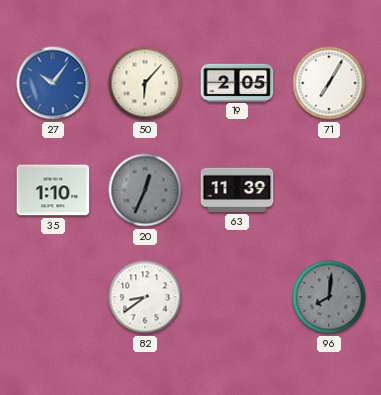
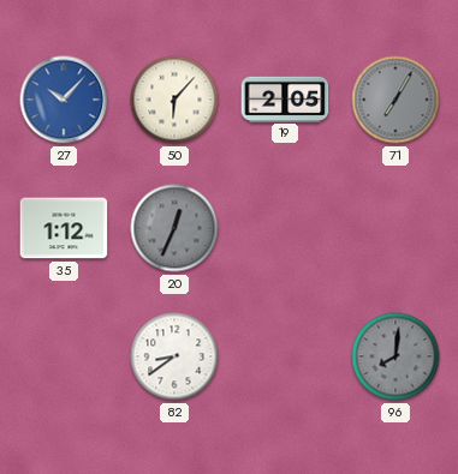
27: 10:06 -> 10:07
71 dial: white -> grey
35: 1:10 -> 1:12
63: 11:39 -> none
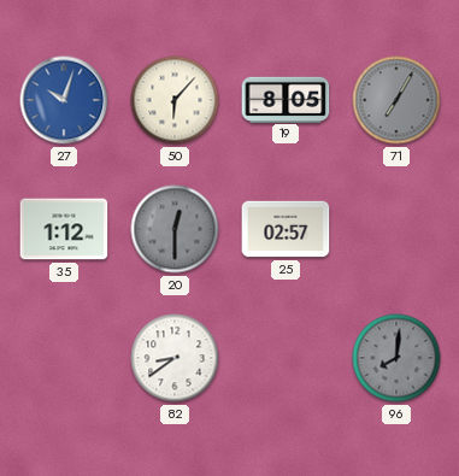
27: 10:07 -> 10:03
19: 2:05 -> 8:05
20: 12:34 -> 12:30
25: none -> 02:57
